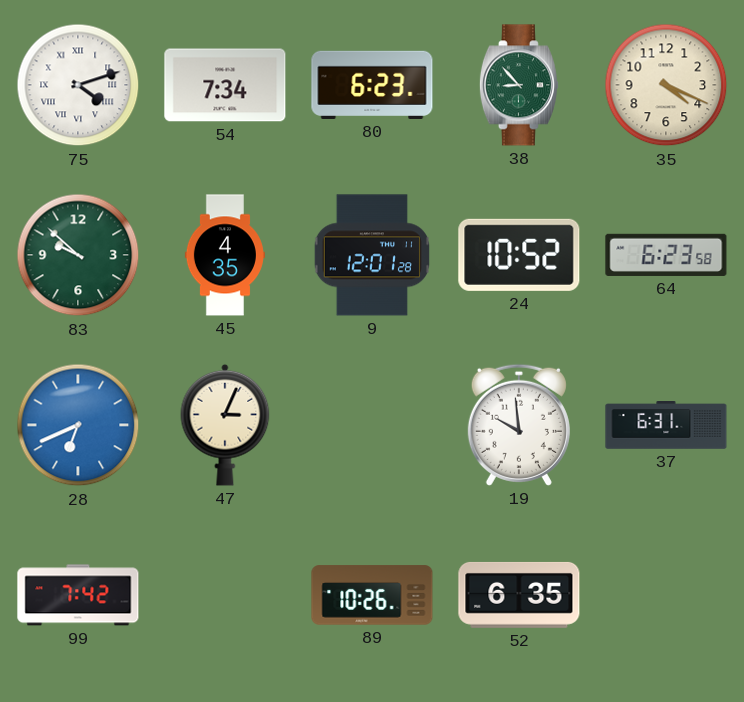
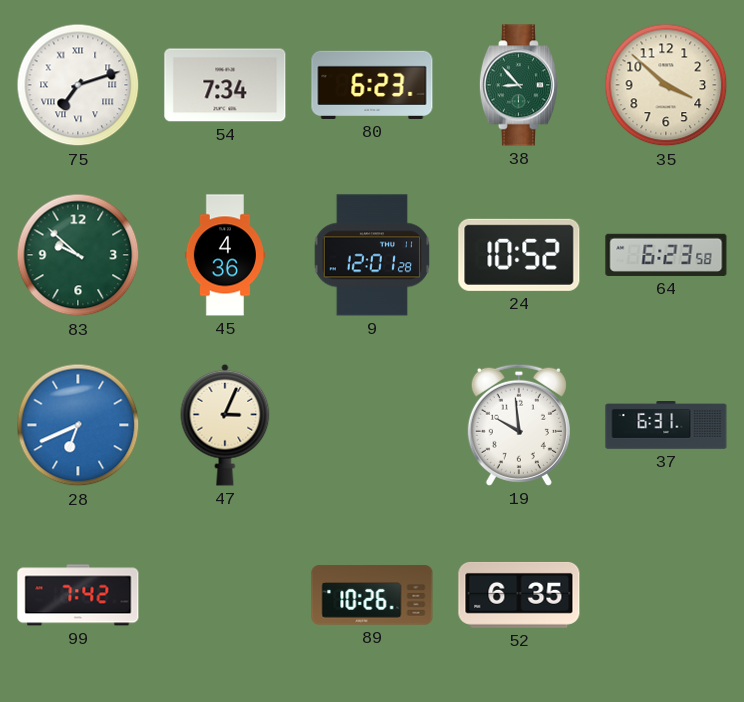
75: 4:12 -> 7:12
35: 4:19 -> 3:52
45: 4:35 -> 4:36
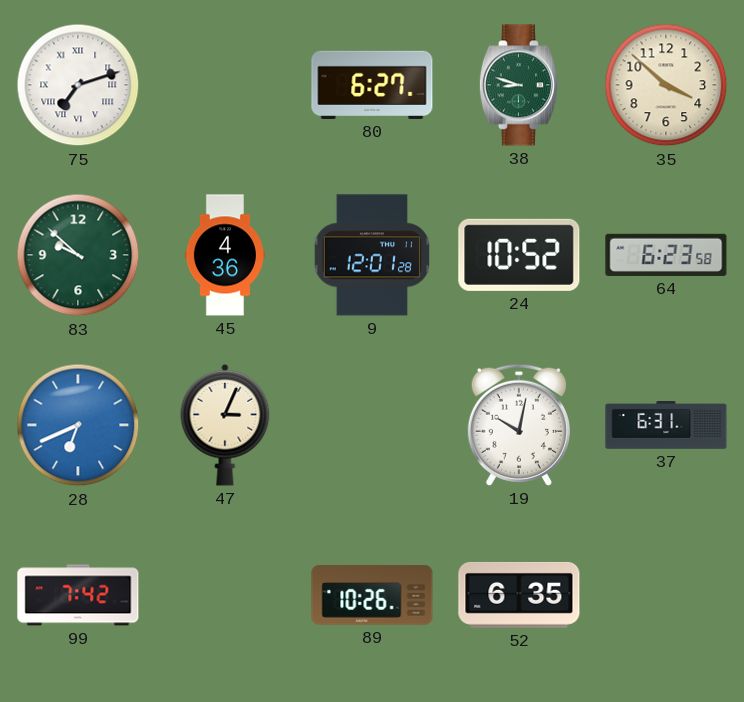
54: 7:34 -> none
80: 6:23 -> 6:27
38: 8:53 -> 8:48
19: 9:59 -> 10:02
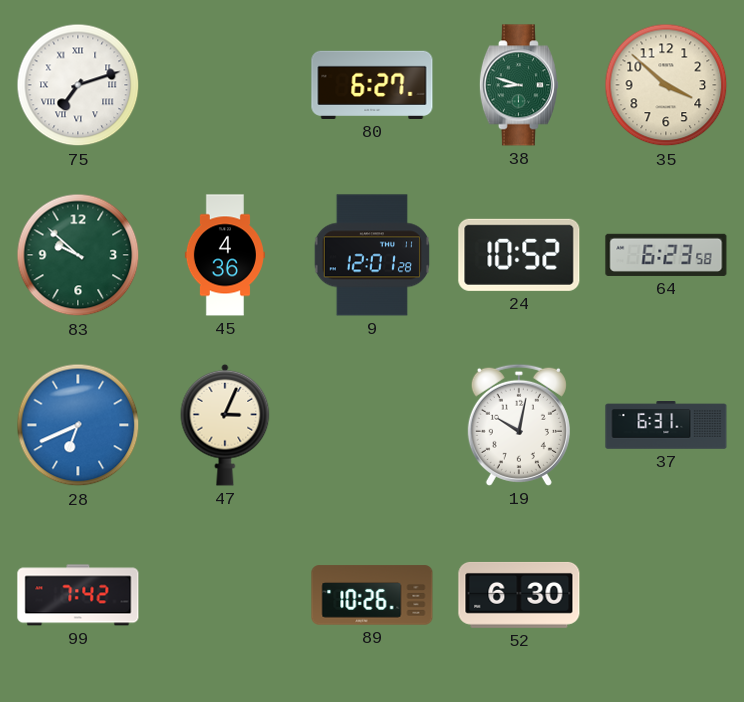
52: 6:35 -> 6:30
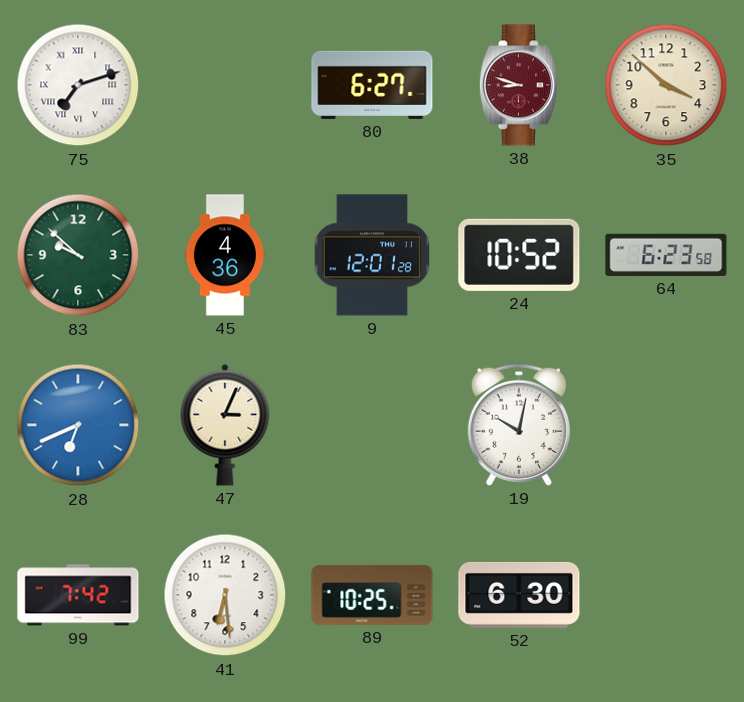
38 dial: green -> burgundy
37: 6:31 -> none
41: none -> 6:29
89: 10:26 -> 10:25
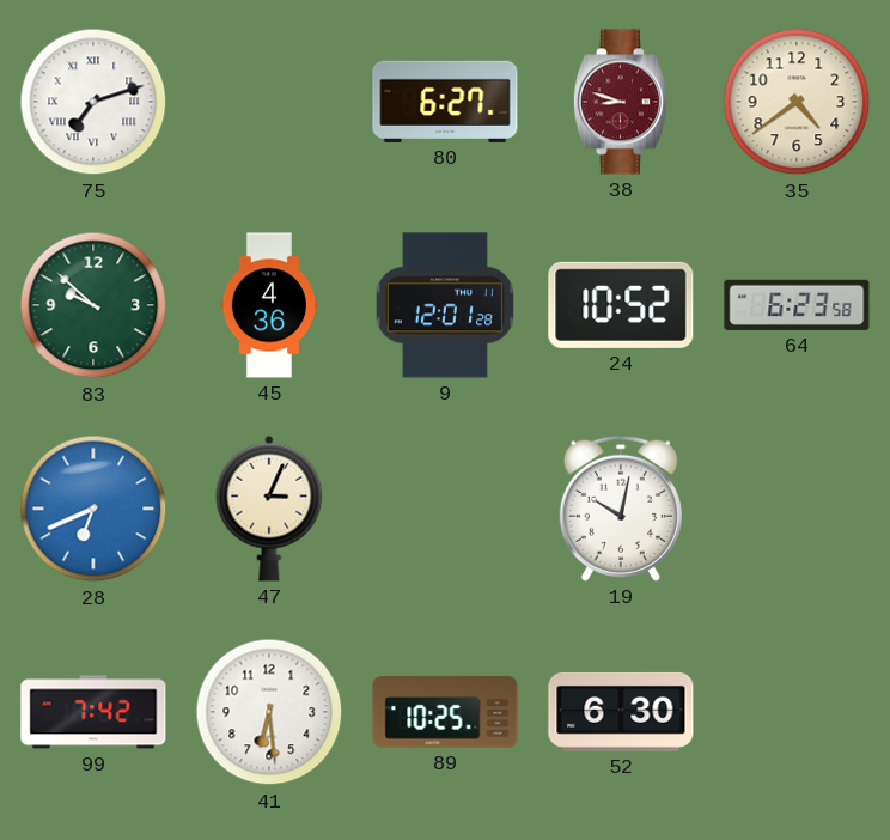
35: 3:52 -> 4:39
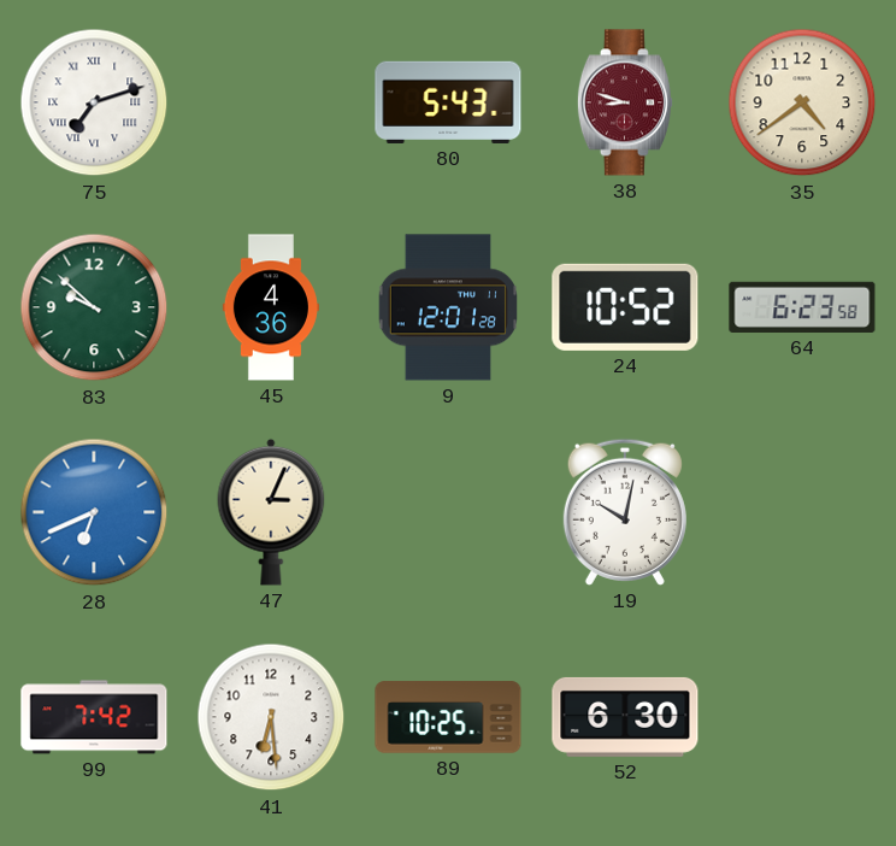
80: 6:27 -> 5:43
